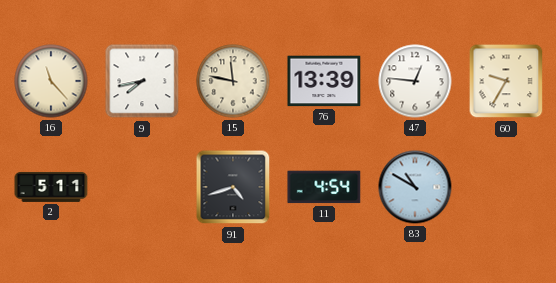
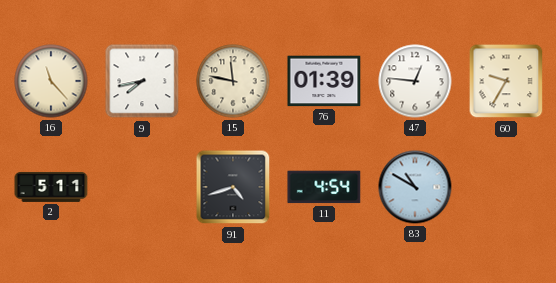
76: 13:39 -> 01:39
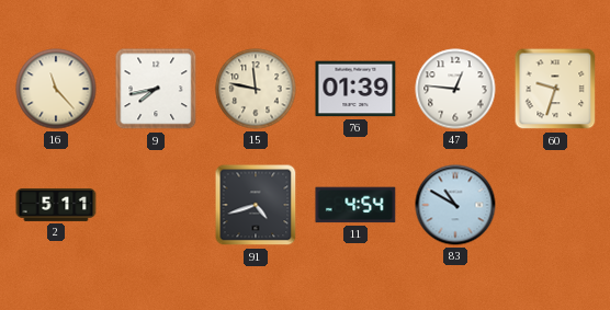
60: 9:35 -> 9:33
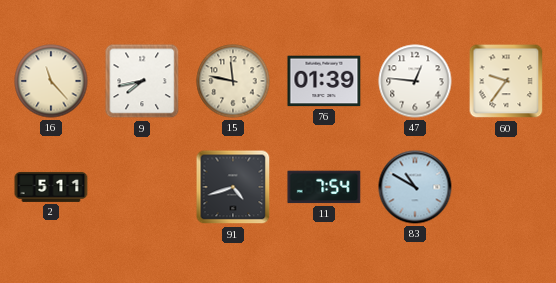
60: 9:33 -> 9:36
11: 4:54 -> 7:54
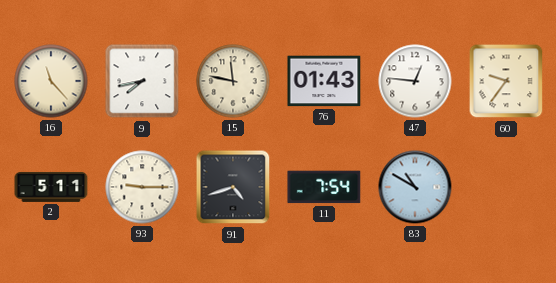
76: 01:39 -> 01:43
93: none -> 9:15
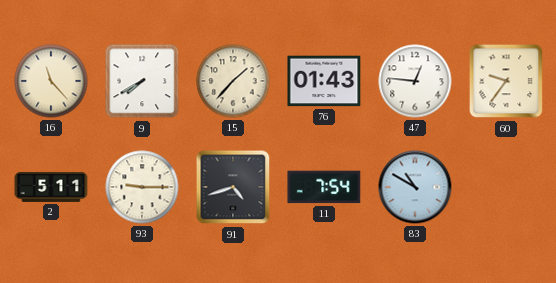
9: 7:43 -> 7:40
15: 11:47 -> 1:37
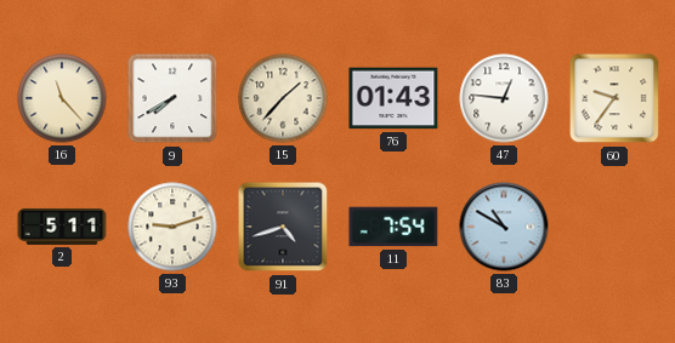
93: 9:15 -> 9:12
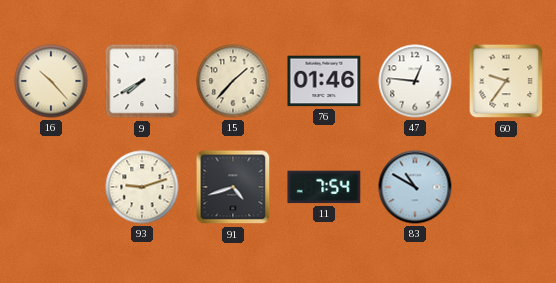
16: 11:23 -> 10:23
76: 01:43 -> 01:46
2: 5:11 -> none
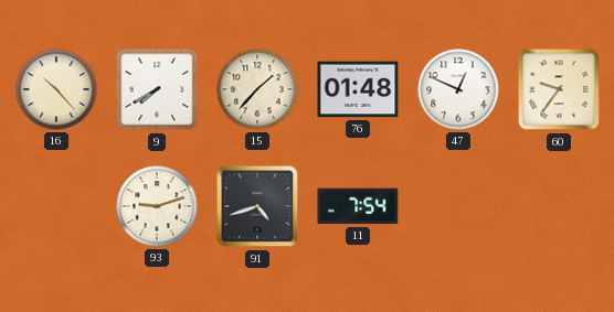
76: 01:46 -> 01:48
47: 12:46 -> 12:49
83: 10:50 -> none
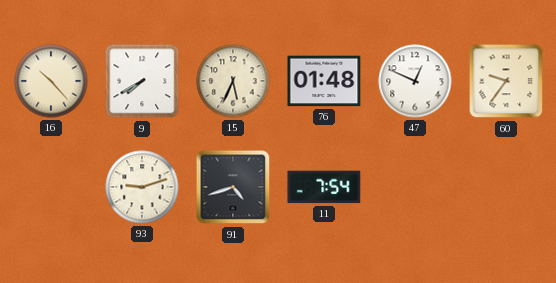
15: 1:37 -> 5:34
